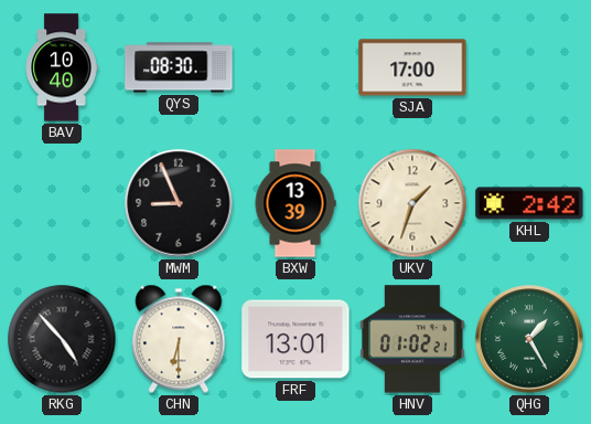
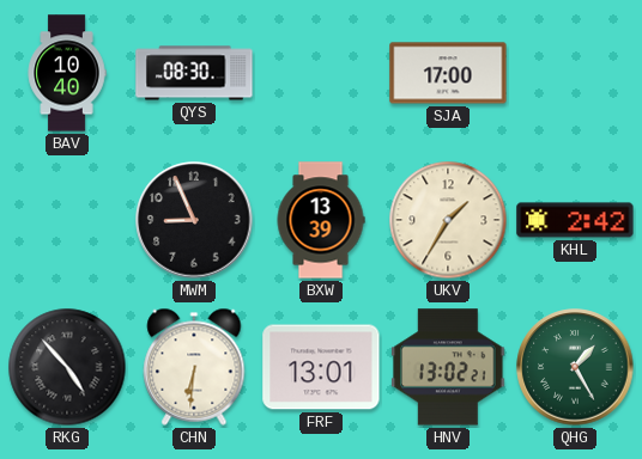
UKV: 1:33 -> 1:35
CHN: 6:30 -> 6:31
HNV: 01:02 -> 13:02
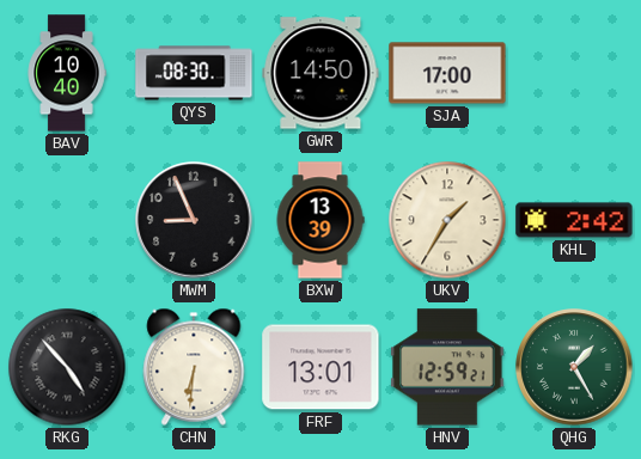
GWR: none -> 14:50
HNV: 13:02 -> 12:59
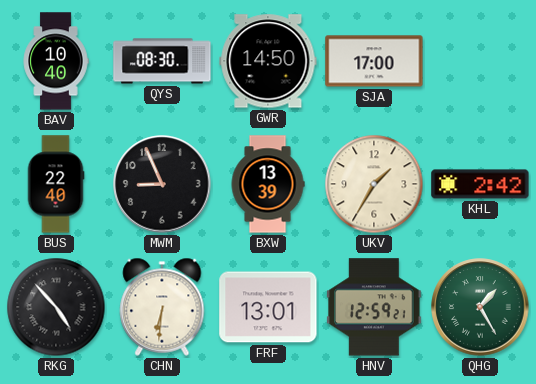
BUS: none -> 22:40
